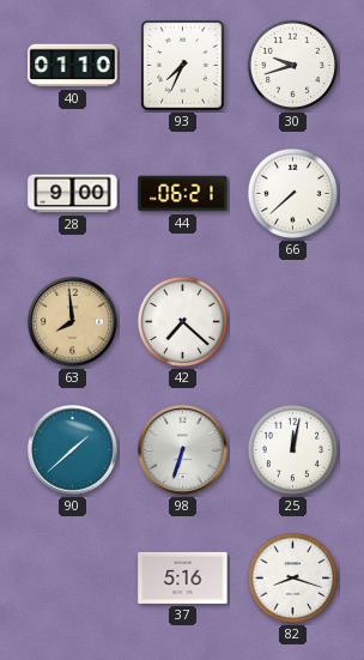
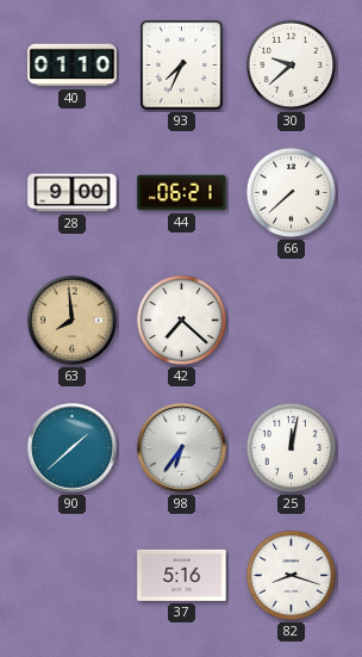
30: 9:42 -> 9:38
98: 6:33 -> 6:36
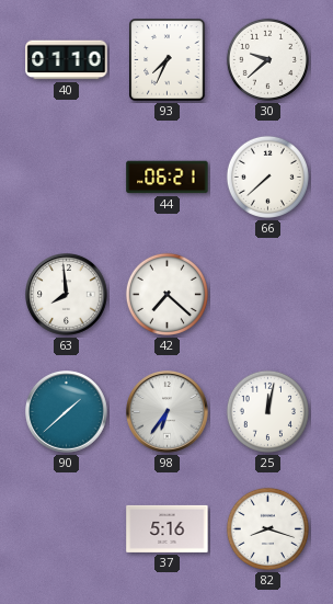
28: 9:00 -> none
63 dial: champagne -> white
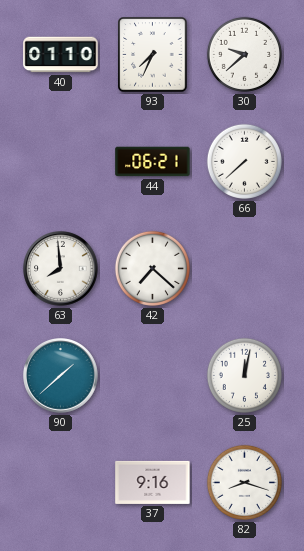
98: 6:36 -> none
37: 5:16 -> 9:16
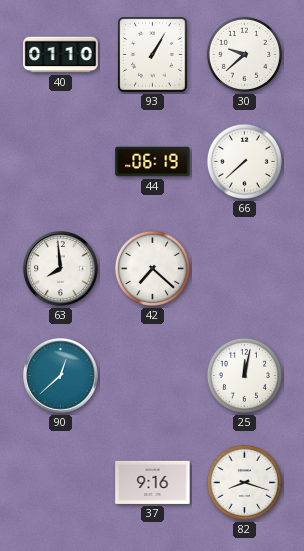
93: 7:34 -> 1:05
44: 06:21 -> 06:19
90: 1:38 -> 12:38
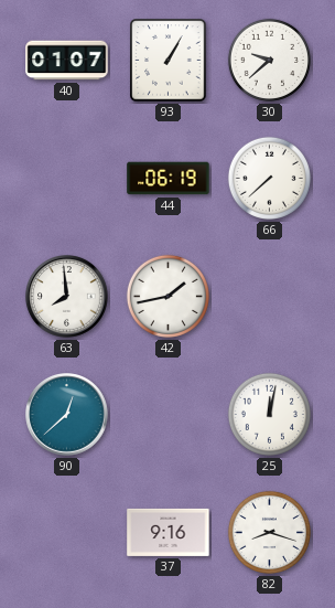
40: 01:10 -> 01:07
42: 7:22 -> 1:43
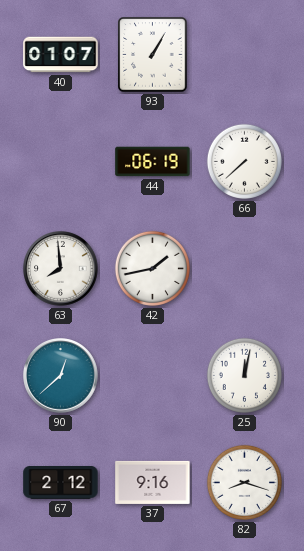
30: 9:38 -> none
67: none -> 2:12
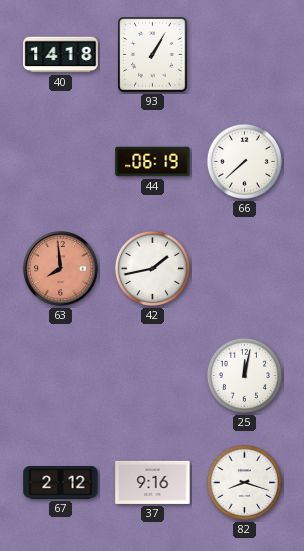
40: 01:07 -> 14:18
63 dial: white -> salmon
90: 12:38 -> none
